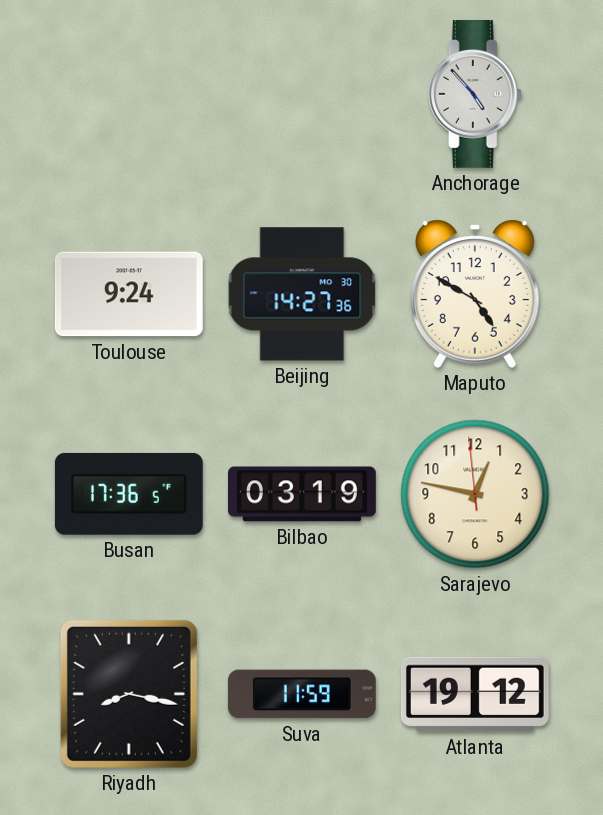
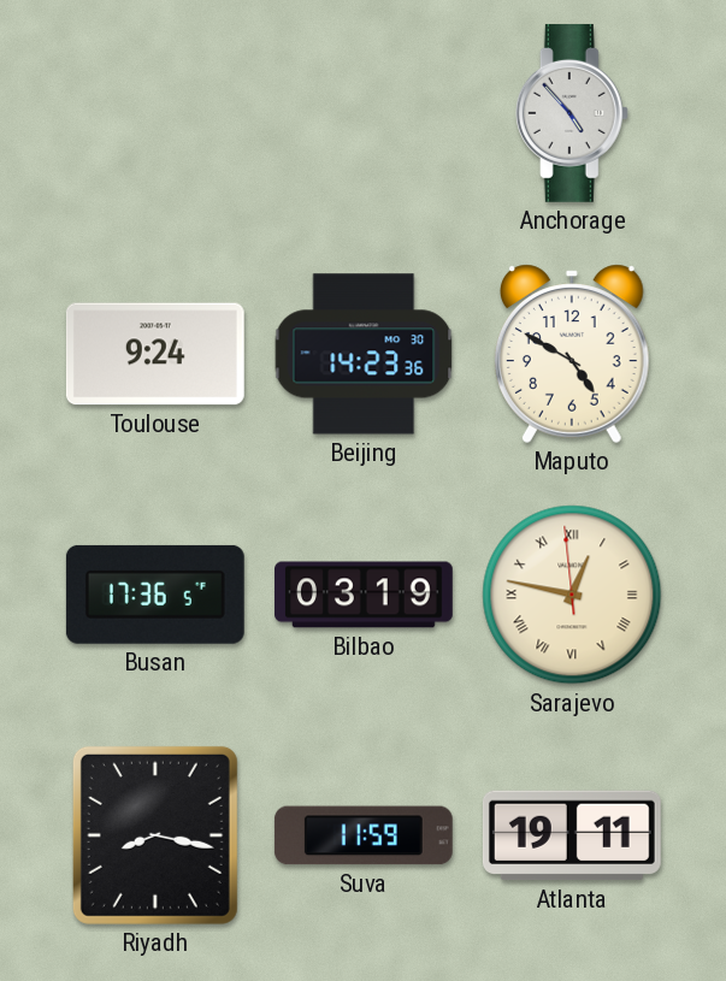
Beijing: 14:27 -> 14:23
Sarajevo numerals: Arabic -> Roman
Atlanta: 19:12 -> 19:11
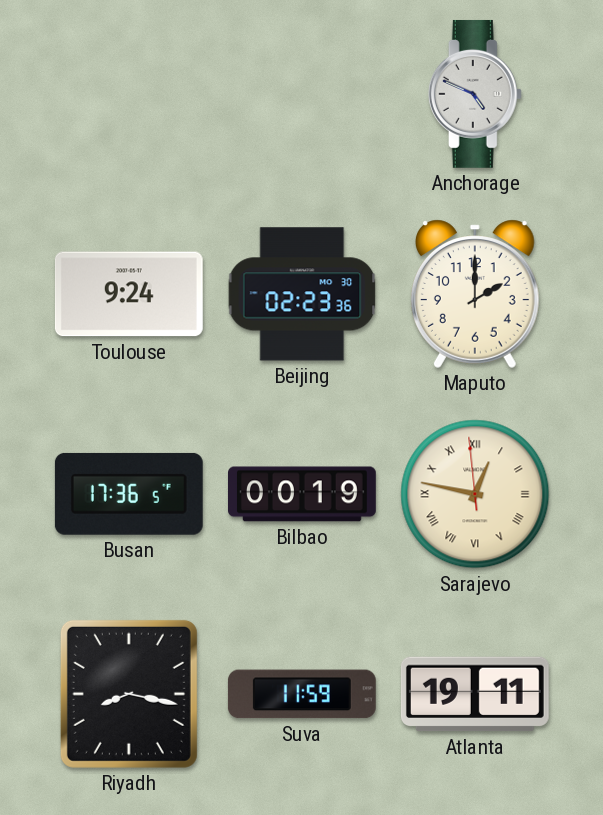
Anchorage: 4:53 -> 4:49
Beijing: 14:23 -> 02:23
Maputo: 4:50 -> 2:00
Bilbao: 03:19 -> 00:19
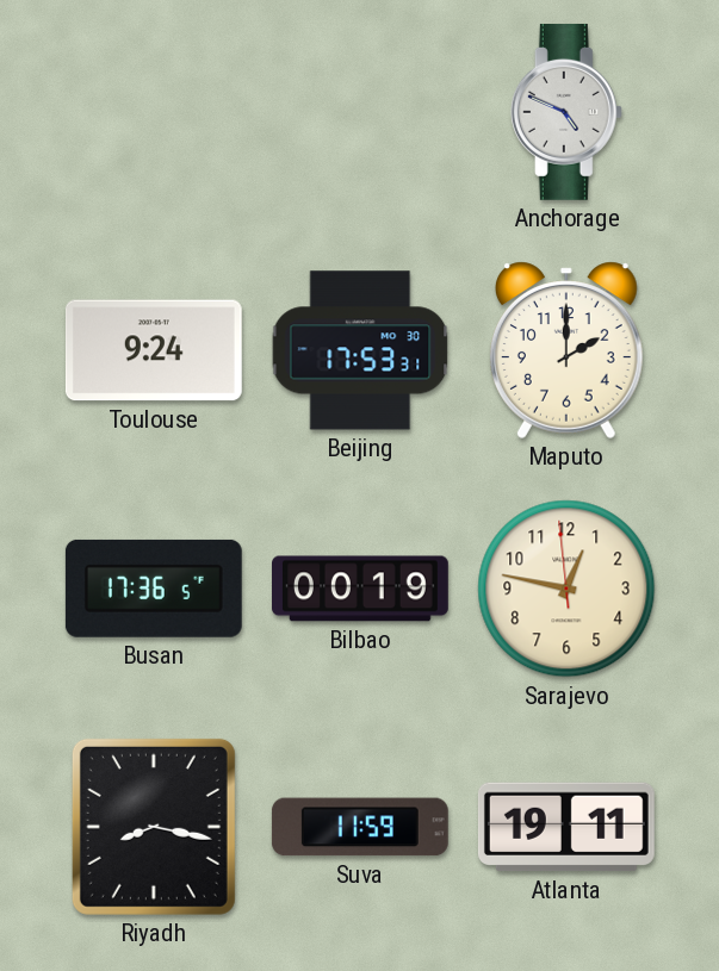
Beijing: 02:23 -> 17:53
Sarajevo numerals: Roman -> Arabic
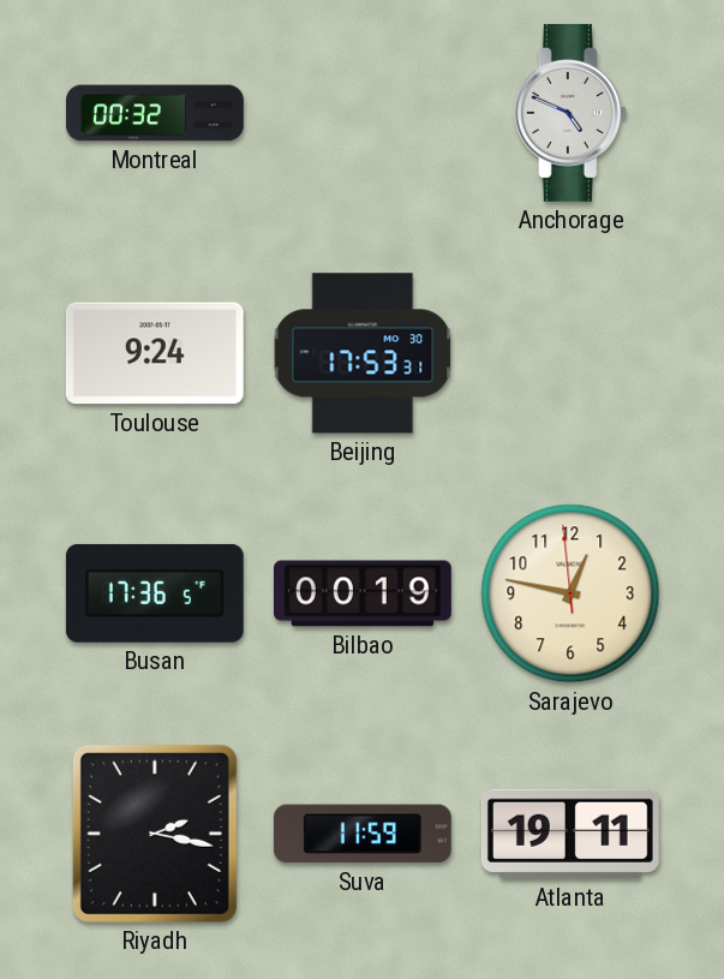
Montreal: none -> 00:32
Maputo: 2:00 -> none
Riyadh: 8:17 -> 2:17
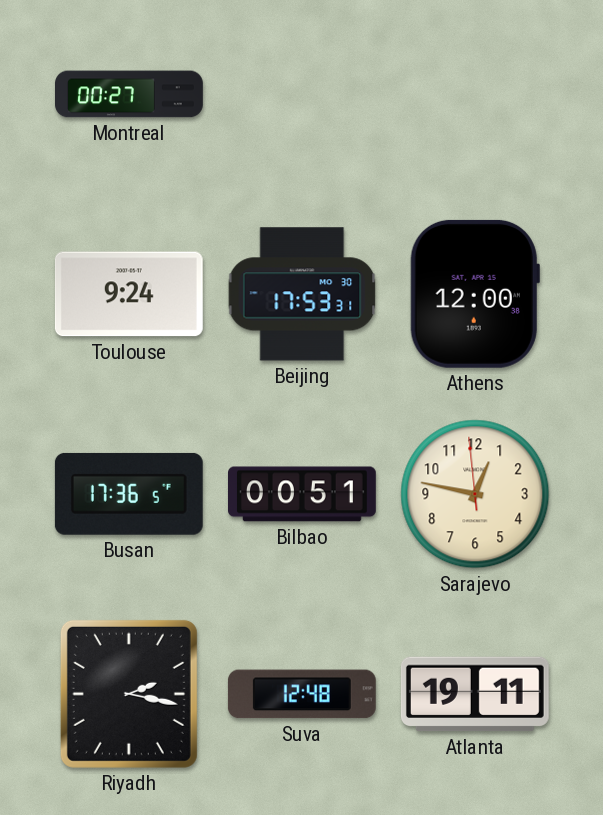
Montreal: 00:32 -> 00:27
Anchorage: 4:49 -> none
Athens: none -> 12:00
Bilbao: 00:19 -> 00:51
Suva: 11:59 -> 12:48
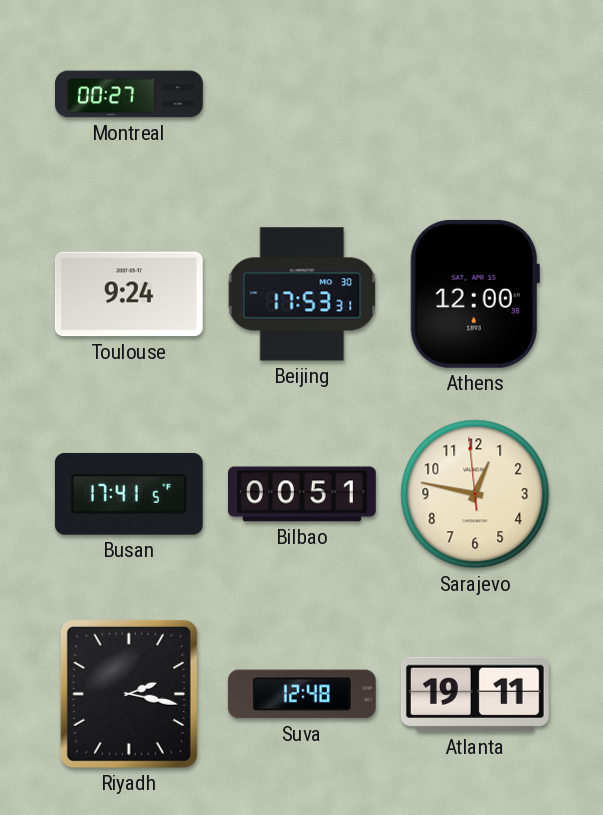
Busan: 17:36 -> 17:41
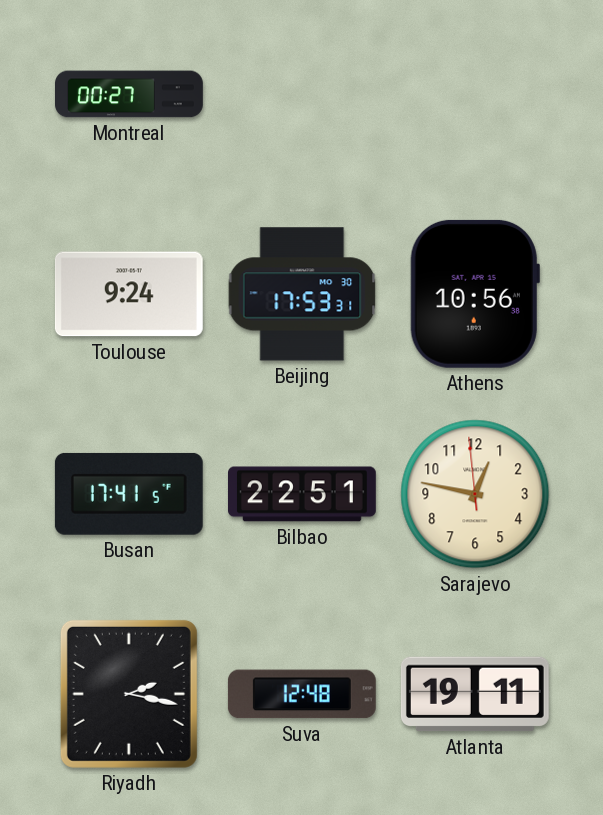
Athens: 12:00 -> 10:56
Bilbao: 00:51 -> 22:51
